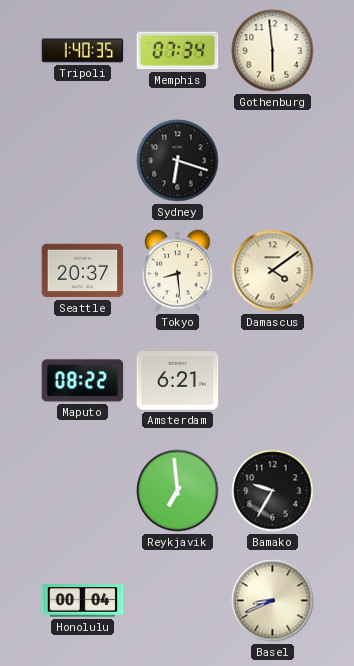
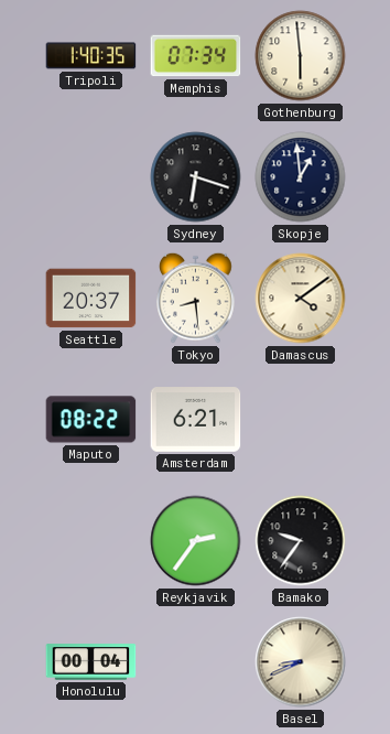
Skopje: none -> 12:59
Reykjavik: 6:59 -> 2:36
Bamako: 9:35 -> 9:36
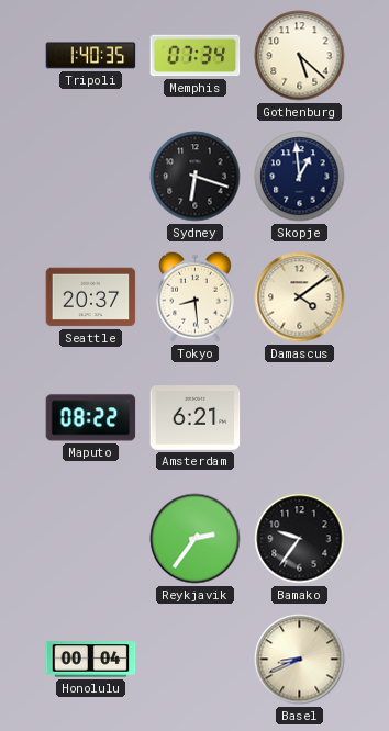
Gothenburg: 5:59 -> 5:22
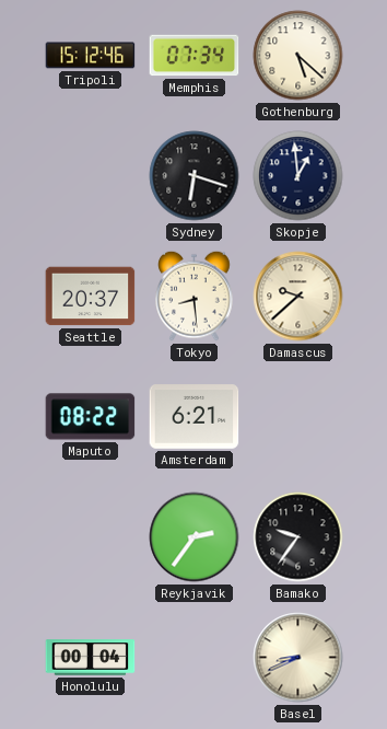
Tripoli: 1:40 -> 15:12
Damascus: 4:09 -> 9:38
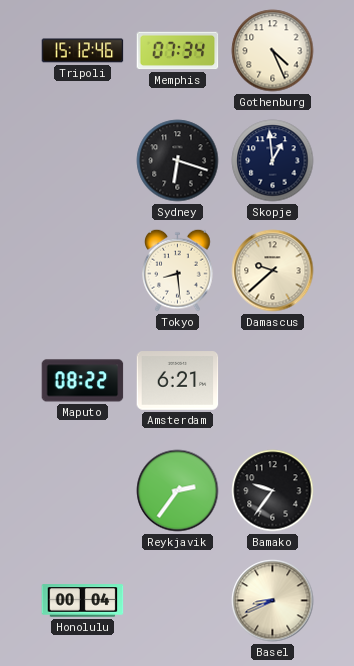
Gothenburg: 5:22 -> 4:26
Seattle: 20:37 -> none
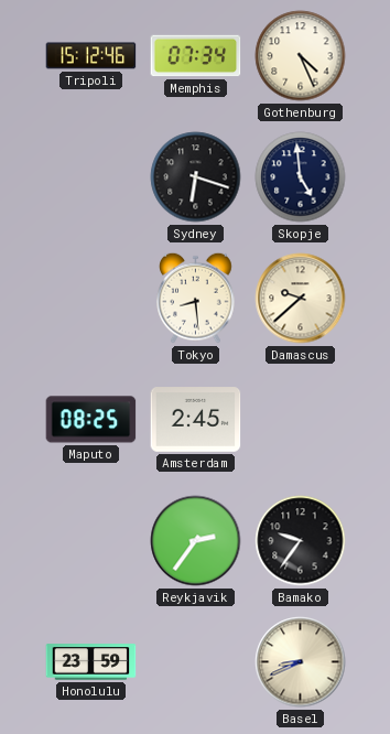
Skopje: 12:59 -> 4:59
Maputo: 08:22 -> 08:25
Amsterdam: 6:21 -> 2:45
Honolulu: 00:04 -> 23:59
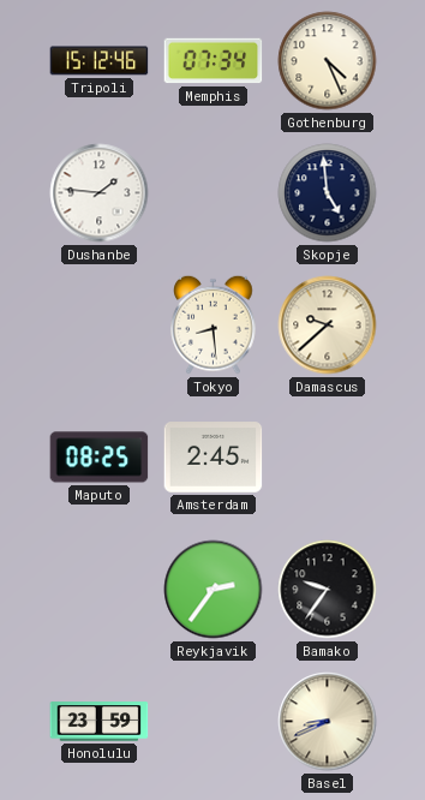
Dushanbe: none -> 1:46
Sydney: 6:18 -> none
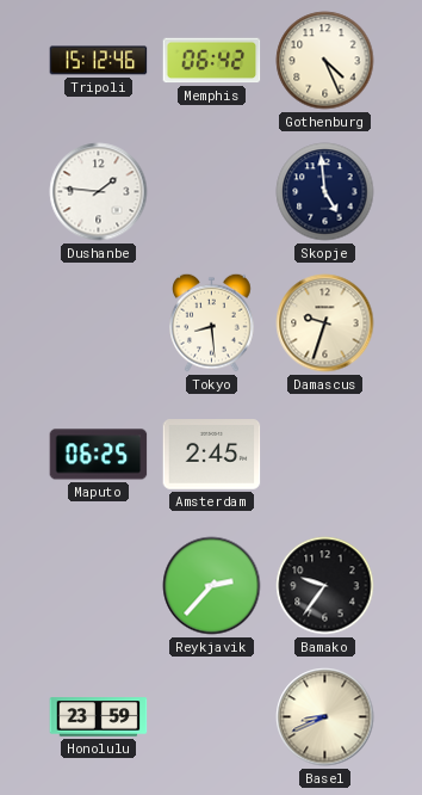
Memphis: 07:34 -> 06:42
Damascus: 9:38 -> 9:33
Maputo: 08:25 -> 06:25
Reykjavik: 2:36 -> 2:37
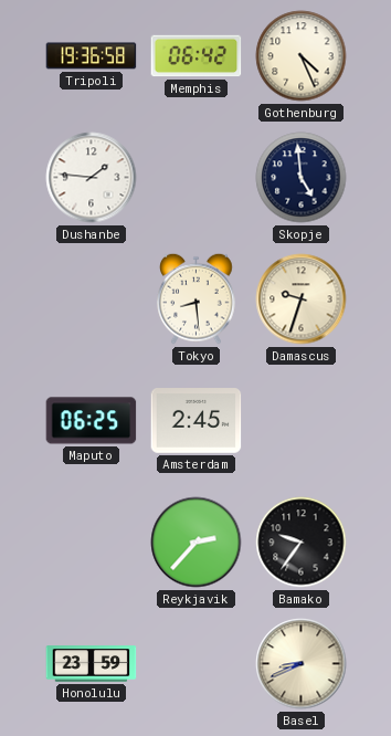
Tripoli: 15:12 -> 19:36
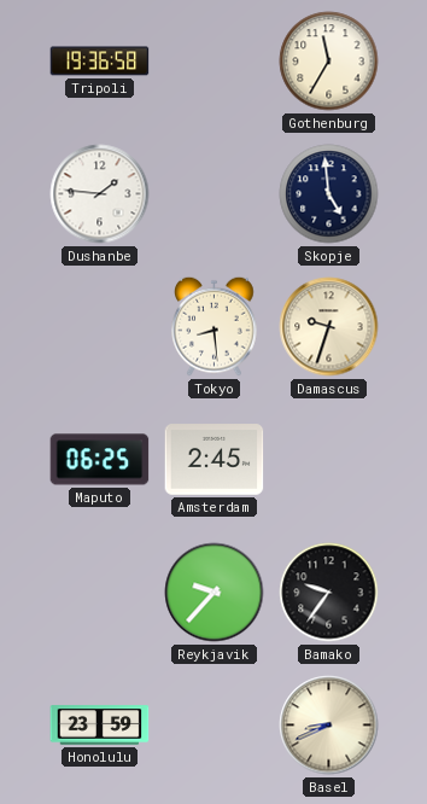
Memphis: 06:42 -> none
Gothenburg: 4:26 -> 11:35
Reykjavik: 2:37 -> 9:37
